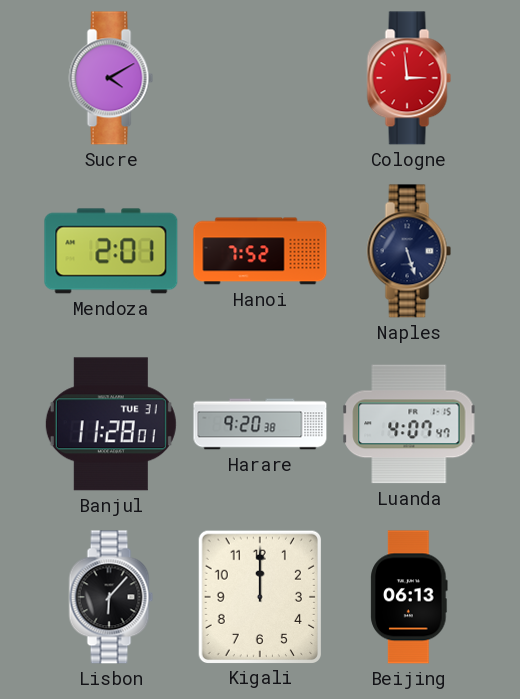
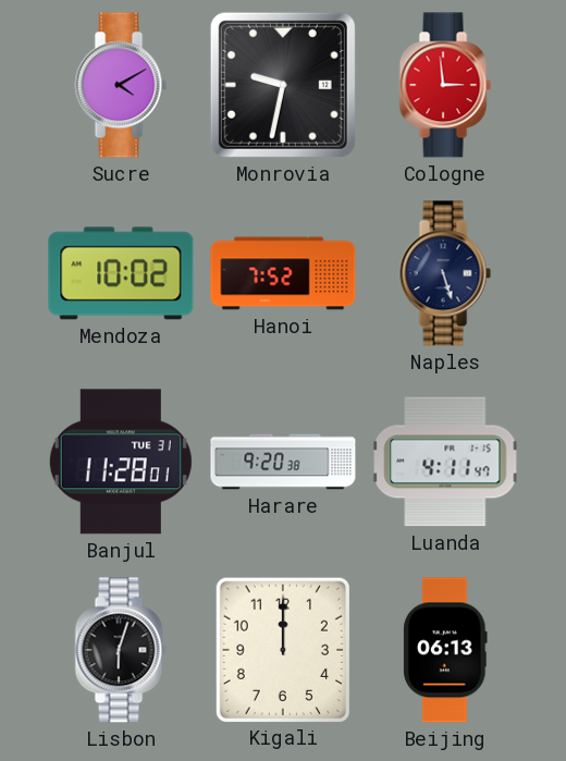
Monrovia: none -> 9:32
Mendoza: 2:01 -> 10:02
Luanda: 4:07 -> 4:11
Lisbon: 6:07 -> 6:03
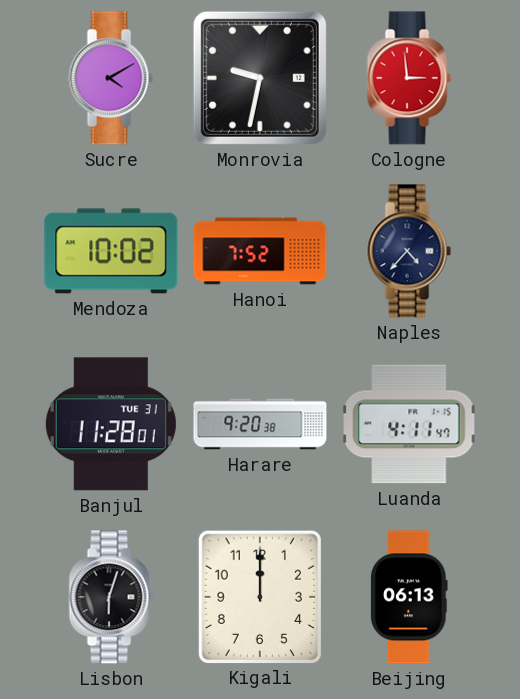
Naples: 5:27 -> 4:37
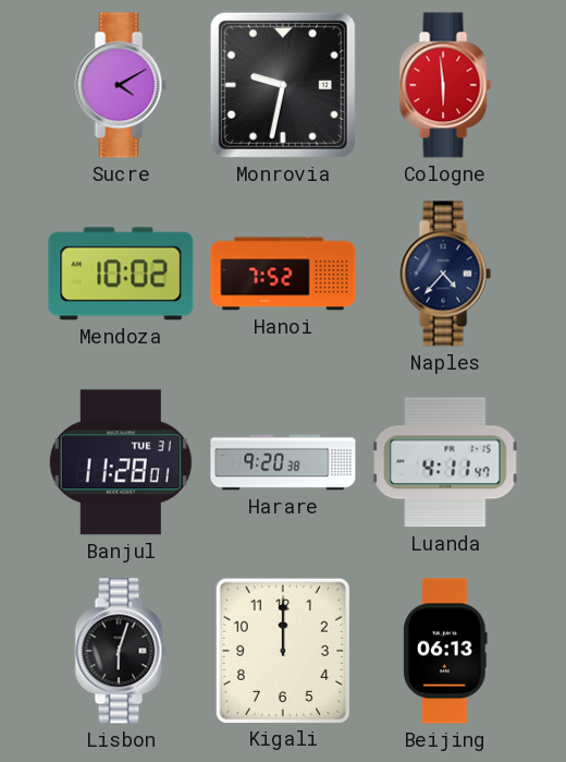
Cologne: 2:59 -> 5:59
